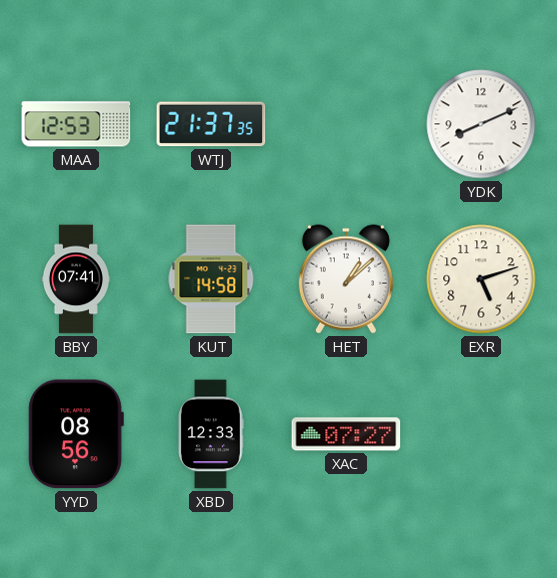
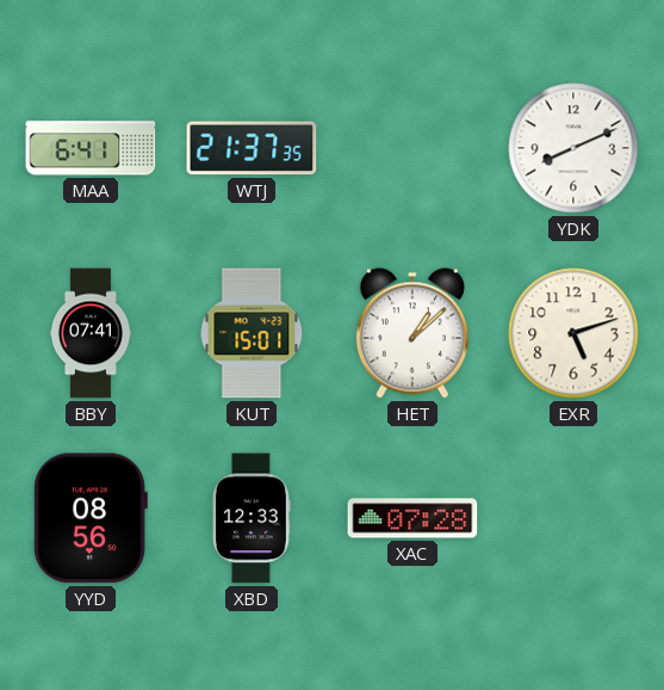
MAA: 12:53 -> 6:41
KUT: 14:58 -> 15:01
XAC: 07:27 -> 07:28
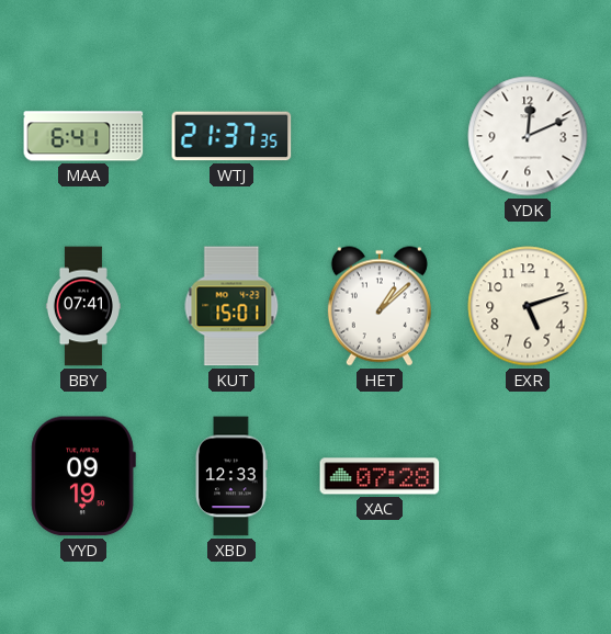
YDK: 8:11 -> 12:11
YYD: 08:56 -> 09:19
